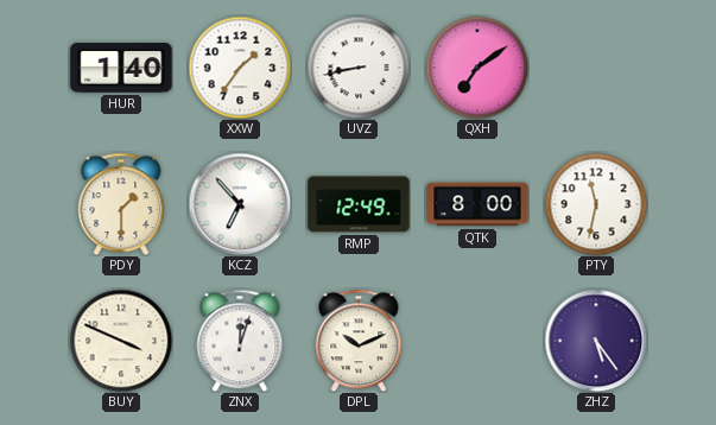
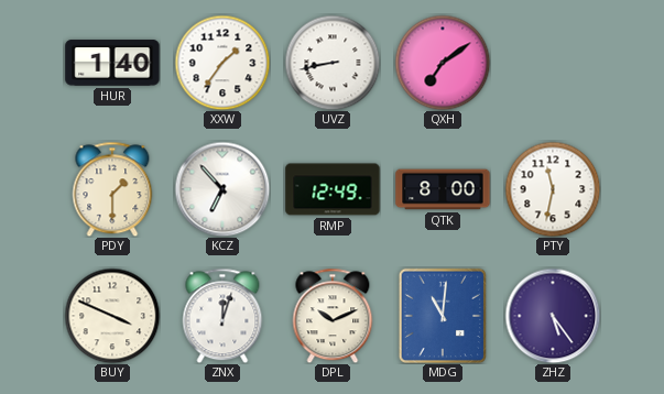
MDG: none -> 11:01
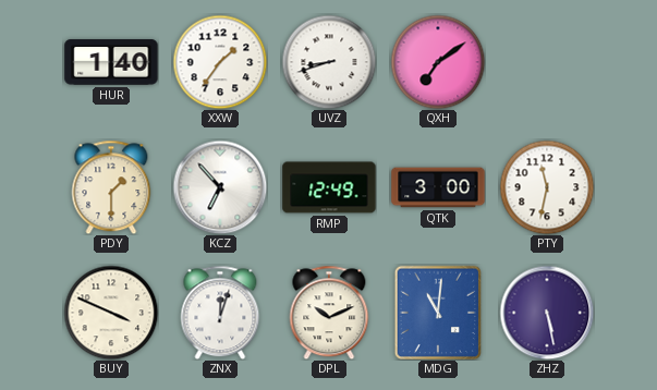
UVZ: 8:43 -> 8:42
QTK: 8:00 -> 3:00
ZHZ: 5:24 -> 5:28
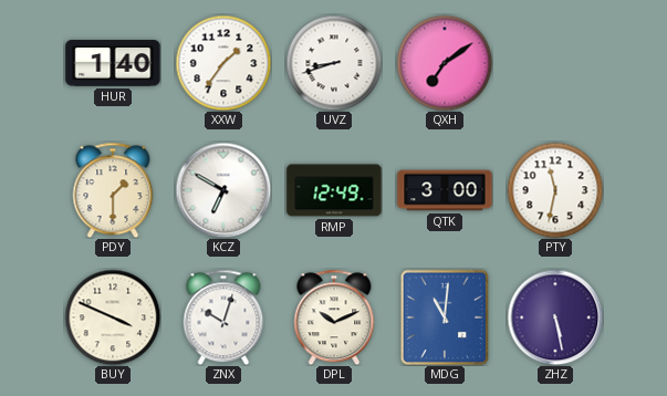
KCZ: 6:53 -> 6:50
ZNX: 12:03 -> 10:03
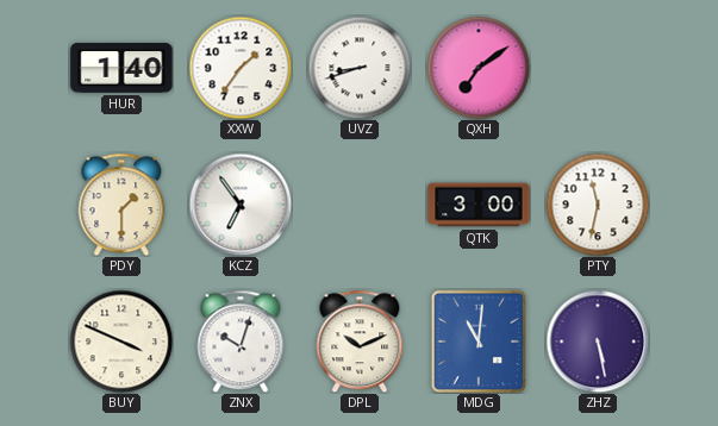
KCZ: 6:50 -> 6:54
RMP: 12:49 -> none
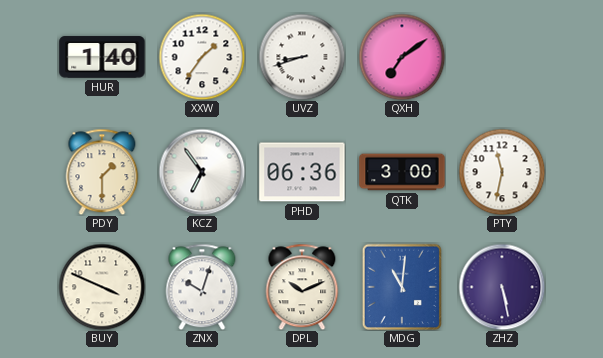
PHD: none -> 06:36
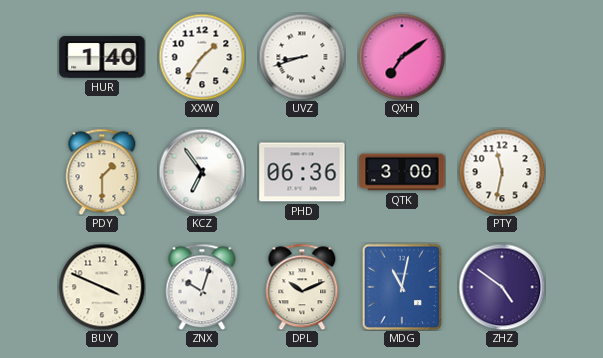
MDG: 11:01 -> 11:02
ZHZ: 5:28 -> 4:51
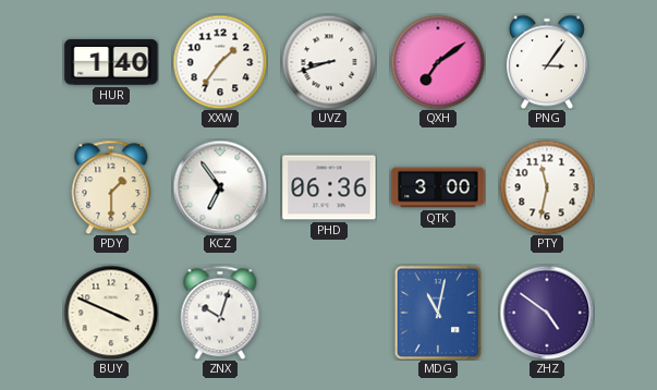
PNG: none -> 3:06
DPL: 10:11 -> none
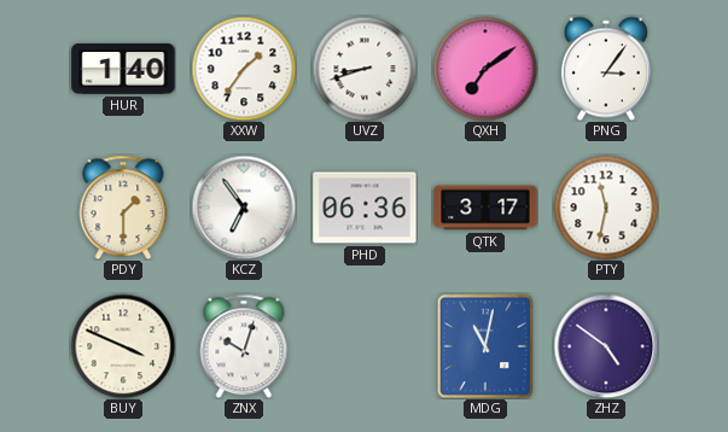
QTK: 3:00 -> 3:17
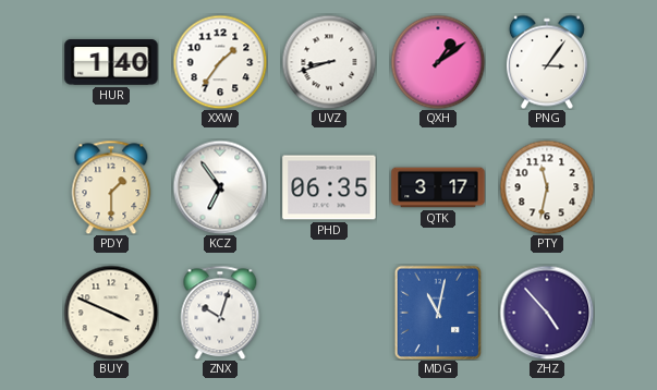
QXH: 7:09 -> 1:09
PHD: 06:36 -> 06:35
ZHZ: 4:51 -> 4:53
